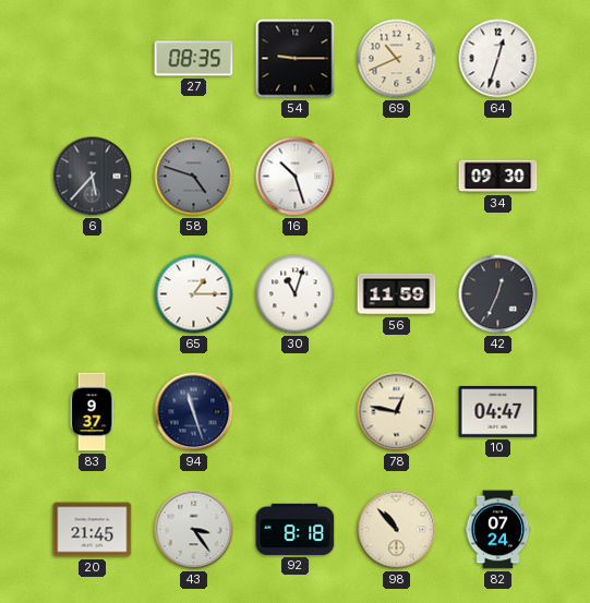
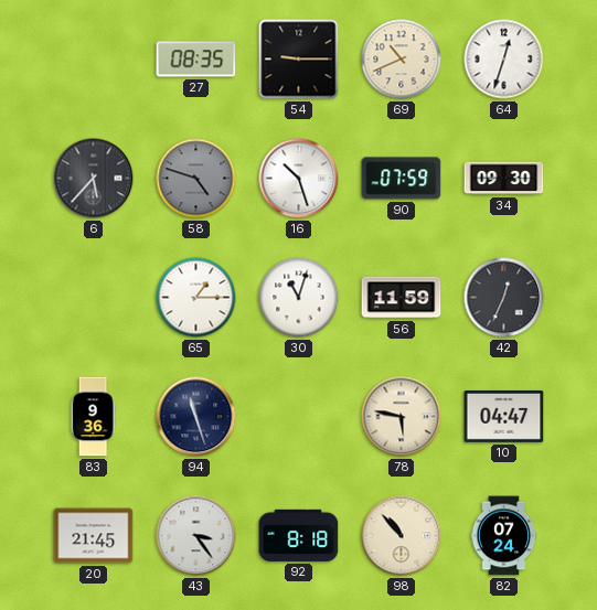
90: none -> 07:59
83: 9:37 -> 9:36
78: 12:47 -> 5:47
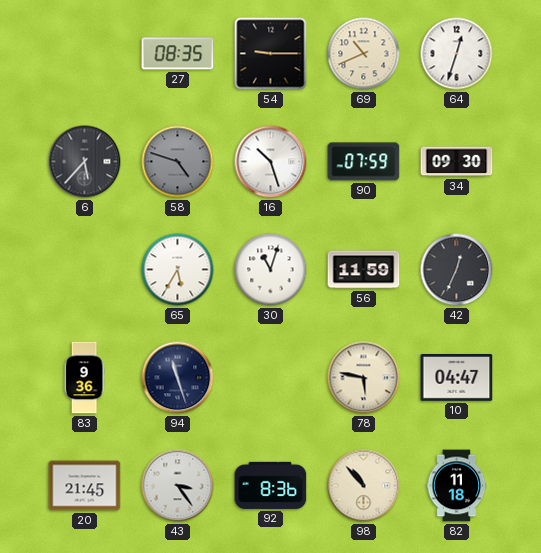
65: 1:15 -> 5:35
92: 8:18 -> 8:36
82: 07:24 -> 11:18
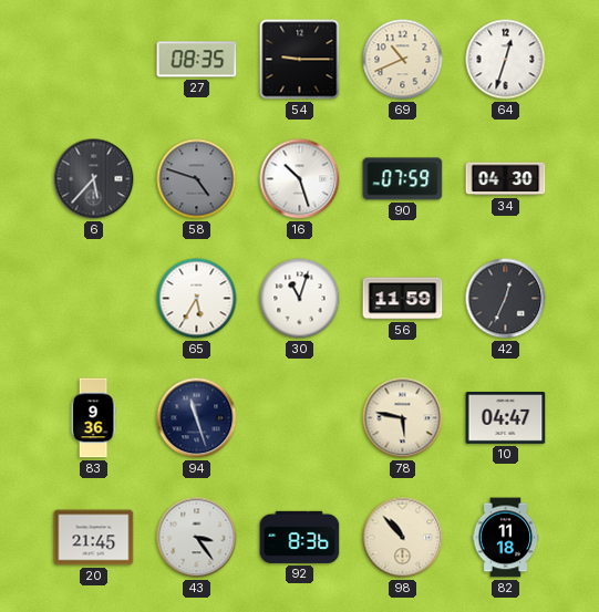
34: 09:30 -> 04:30
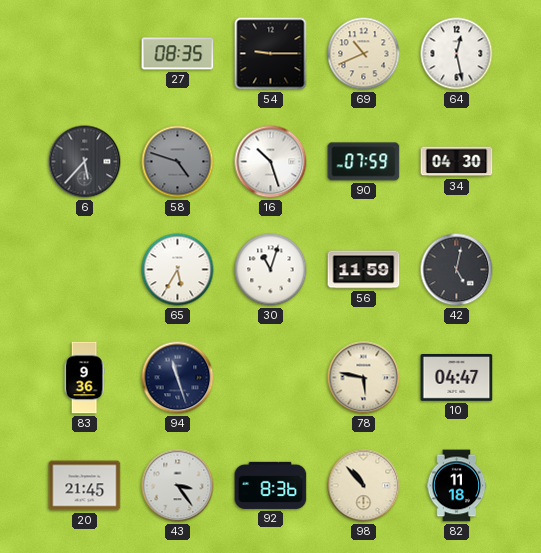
64: 12:33 -> 12:28
42: 12:34 -> 5:02
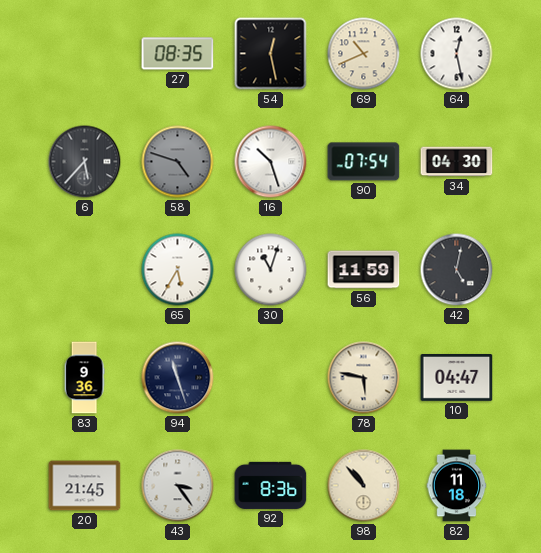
54: 9:15 -> 12:28
90: 07:59 -> 07:54
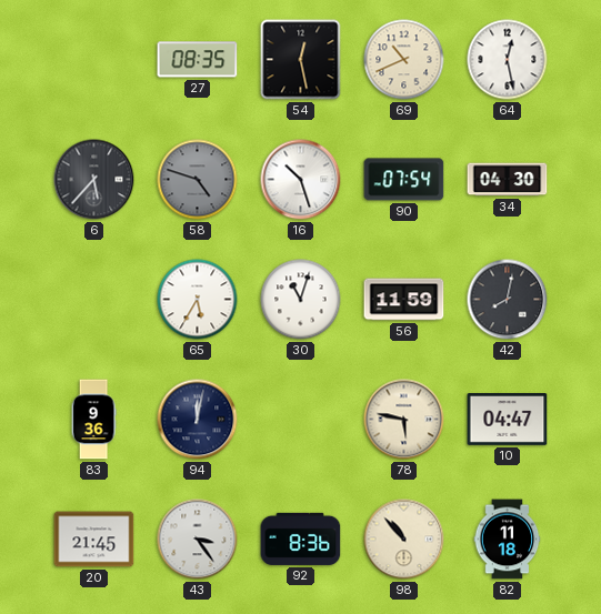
42: 5:02 -> 8:02
94: 11:27 -> 12:02
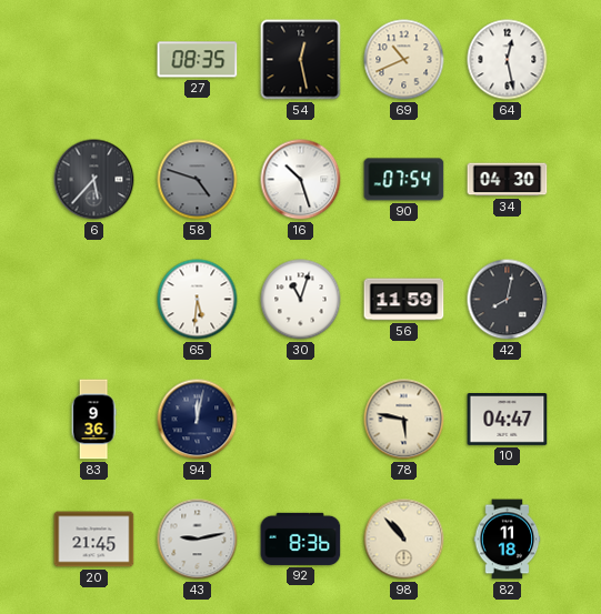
65: 5:35 -> 5:31
43: 3:24 -> 9:13
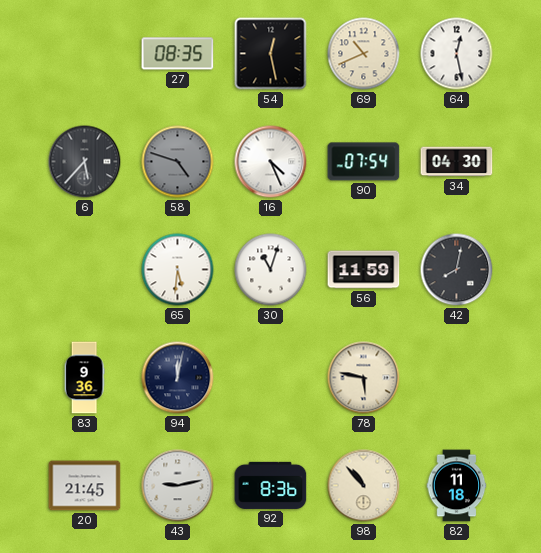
16: 10:27 -> 4:26
10: 04:47 -> none
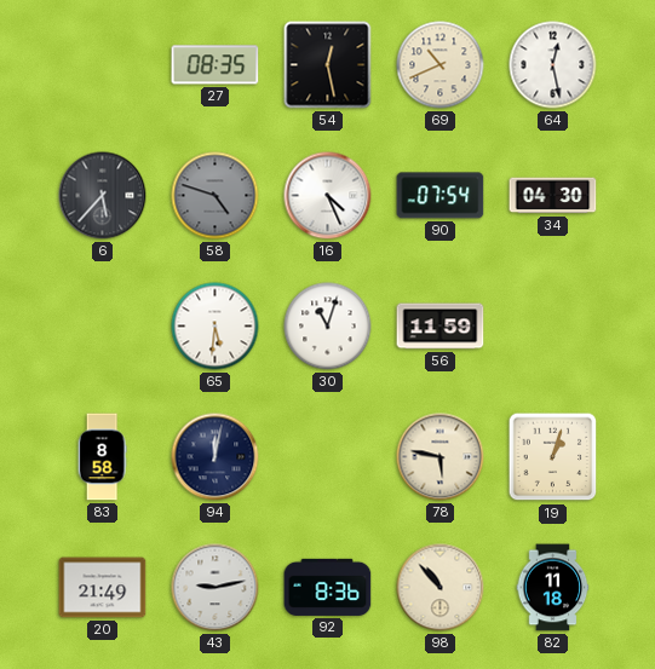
42: 8:02 -> none
83: 9:36 -> 8:58
19: none -> 1:03
20: 21:45 -> 21:49
